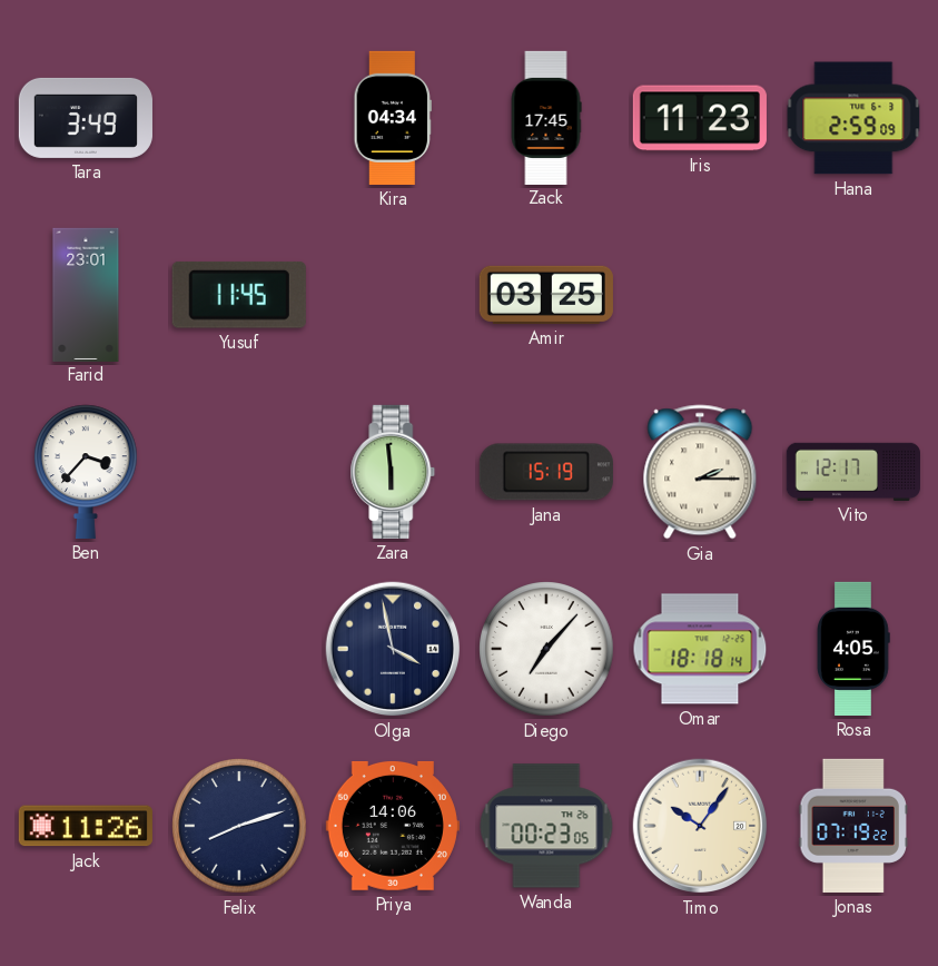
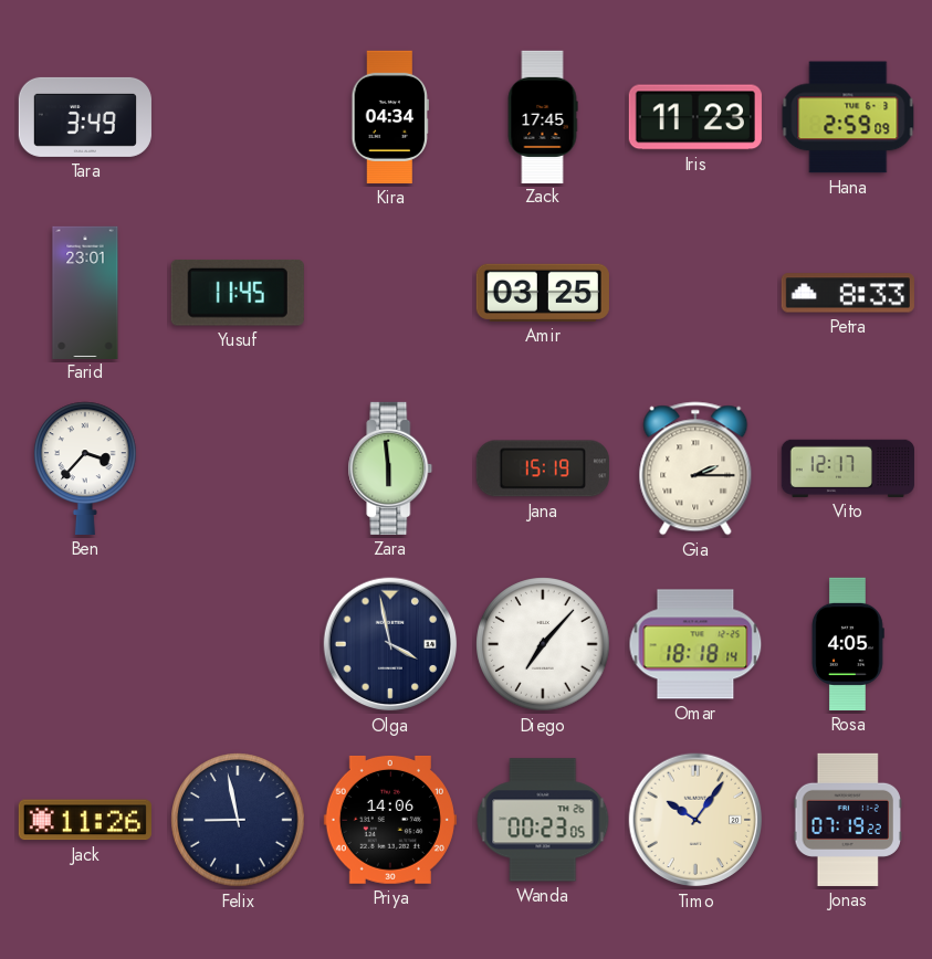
Petra: none -> 8:33
Felix: 8:12 -> 8:58
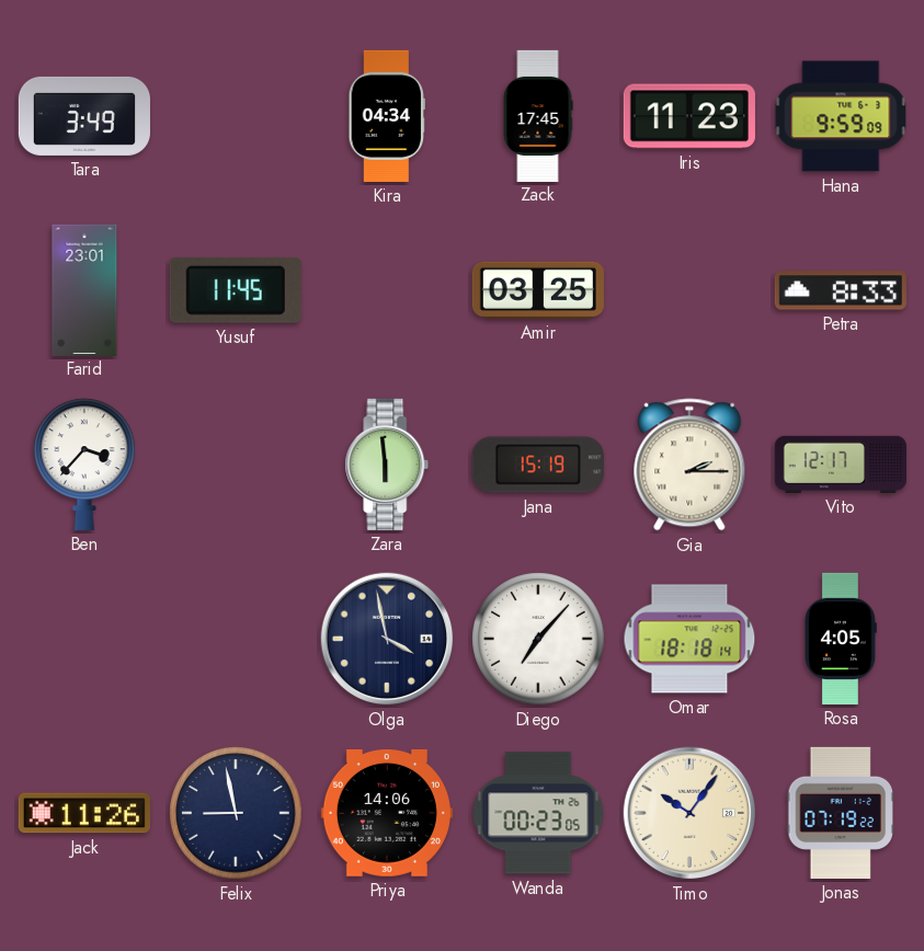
Hana: 2:59 -> 9:59
